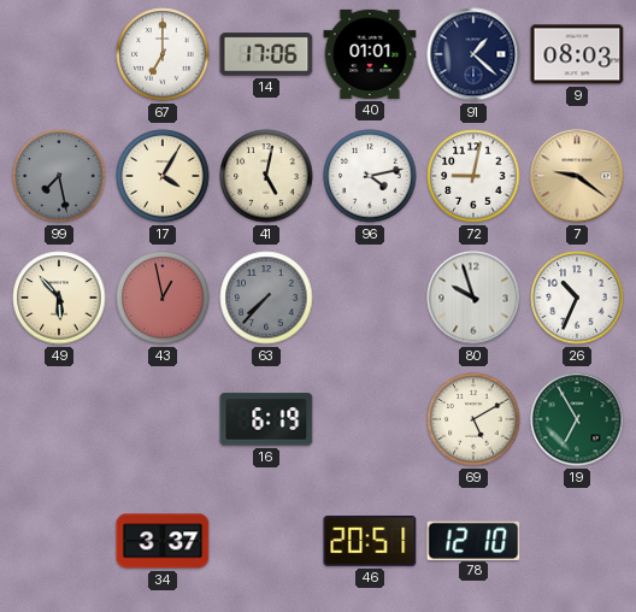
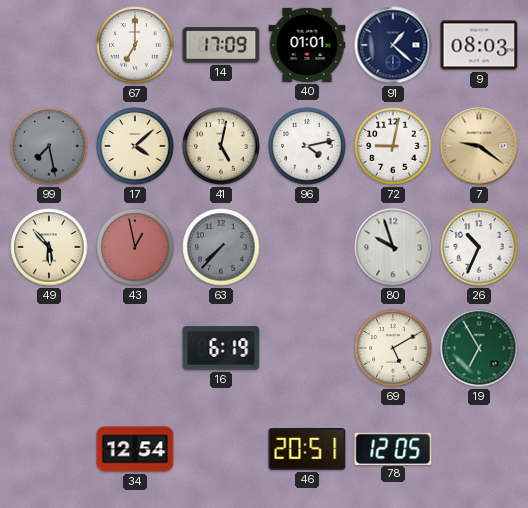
14: 17:06 -> 17:09
17: 4:05 -> 4:08
34: 3:37 -> 12:54
78: 12:10 -> 12:05
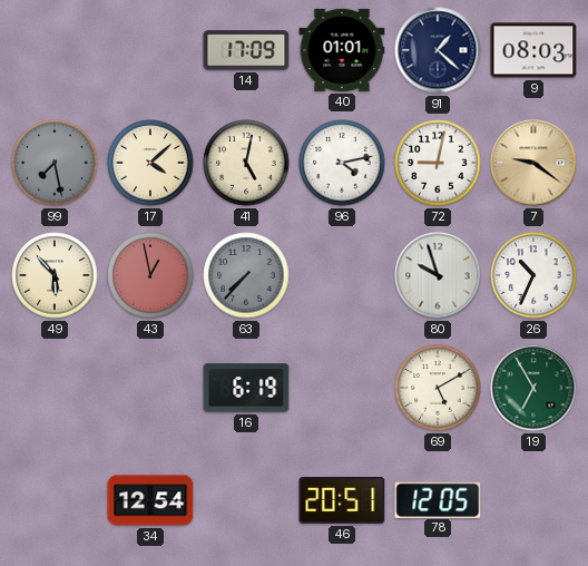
67: 7:00 -> none
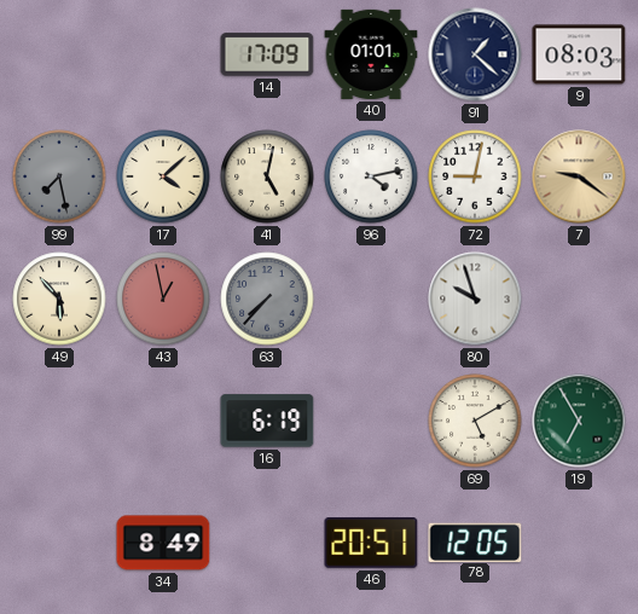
26: 10:34 -> none
34: 12:54 -> 8:49
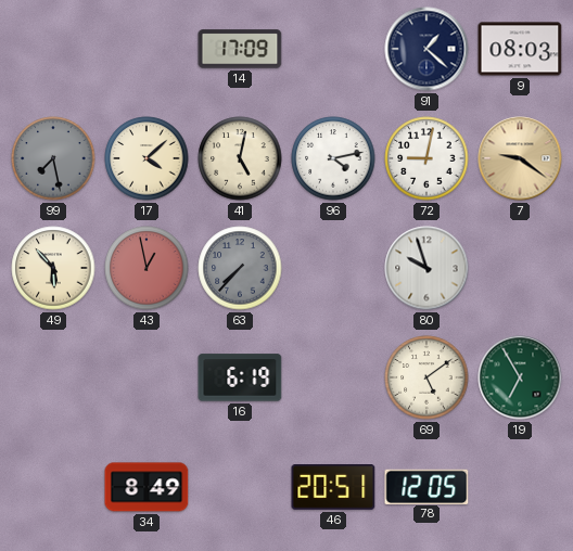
40: 01:01 -> none
69: 5:10 -> 5:09
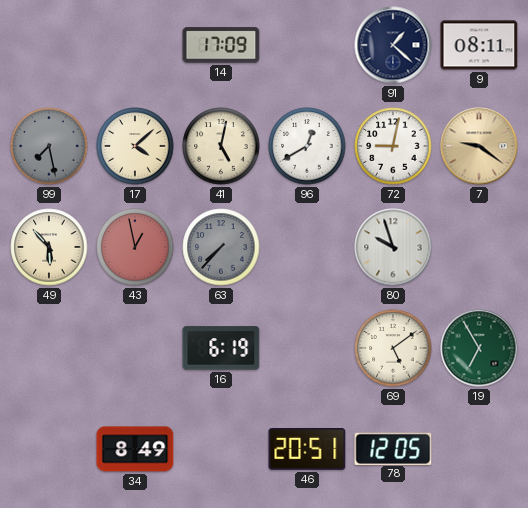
9: 08:03 -> 08:11
96: 4:13 -> 12:40
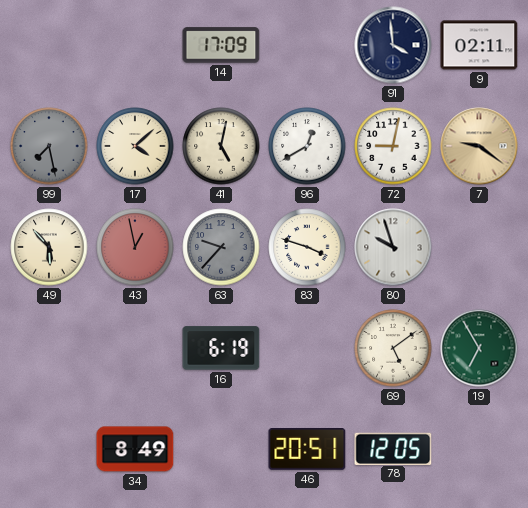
91: 1:22 -> 3:59
9: 08:11 -> 02:11
63: 7:37 -> 9:37
83: none -> 3:48
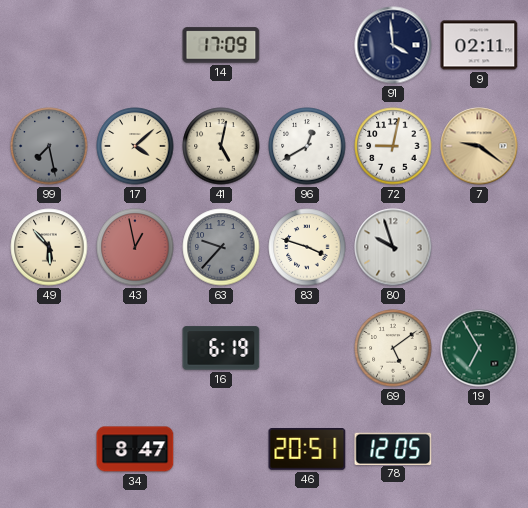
34: 8:49 -> 8:47
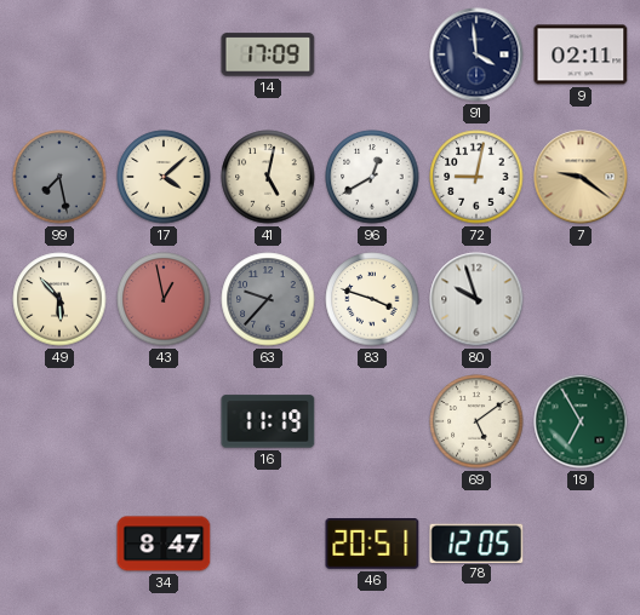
16: 6:19 -> 11:19
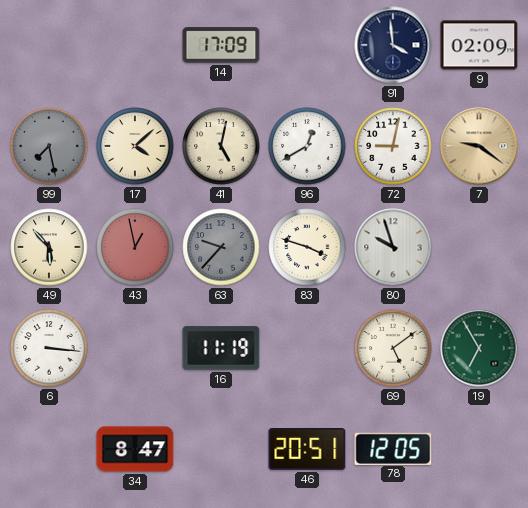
9: 02:11 -> 02:09
6: none -> 3:16
